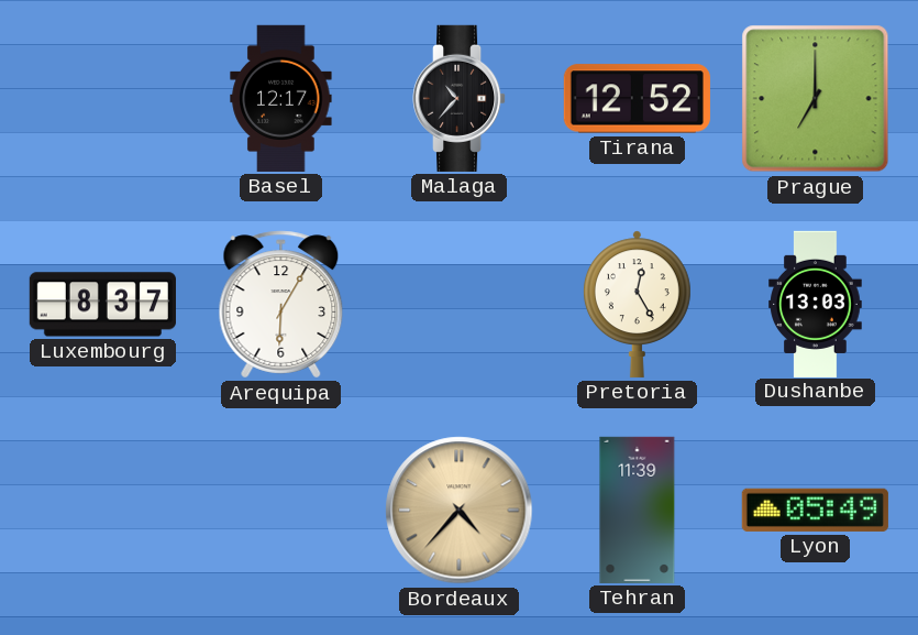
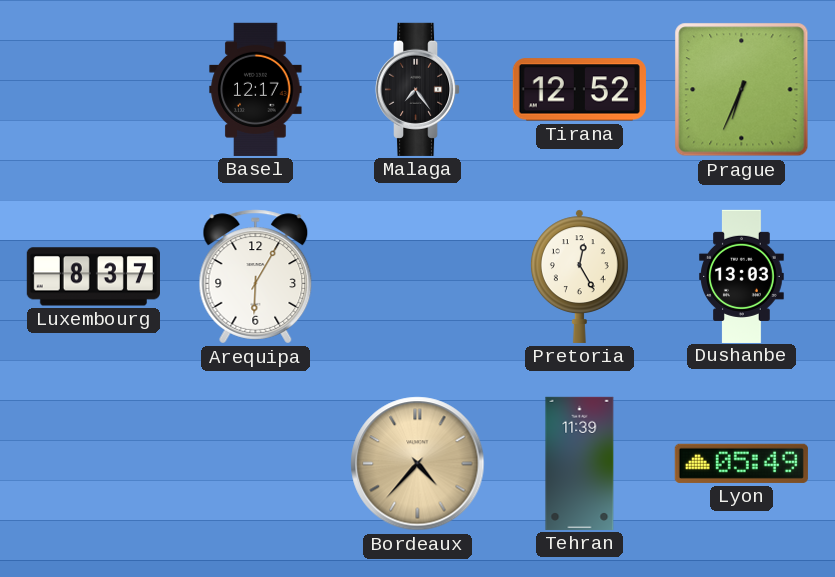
Malaga: 10:37 -> 7:24
Prague: 7:00 -> 6:34
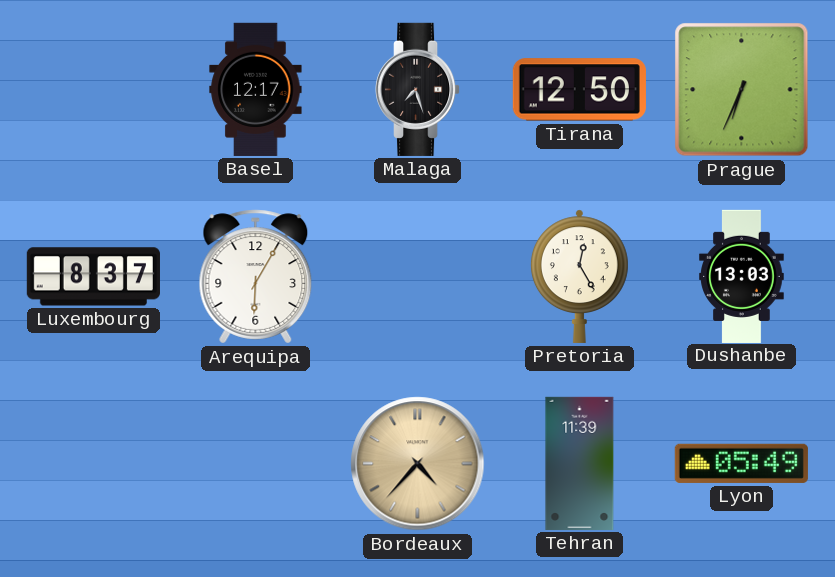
Malaga: 7:24 -> 7:27
Tirana: 12:52 -> 12:50
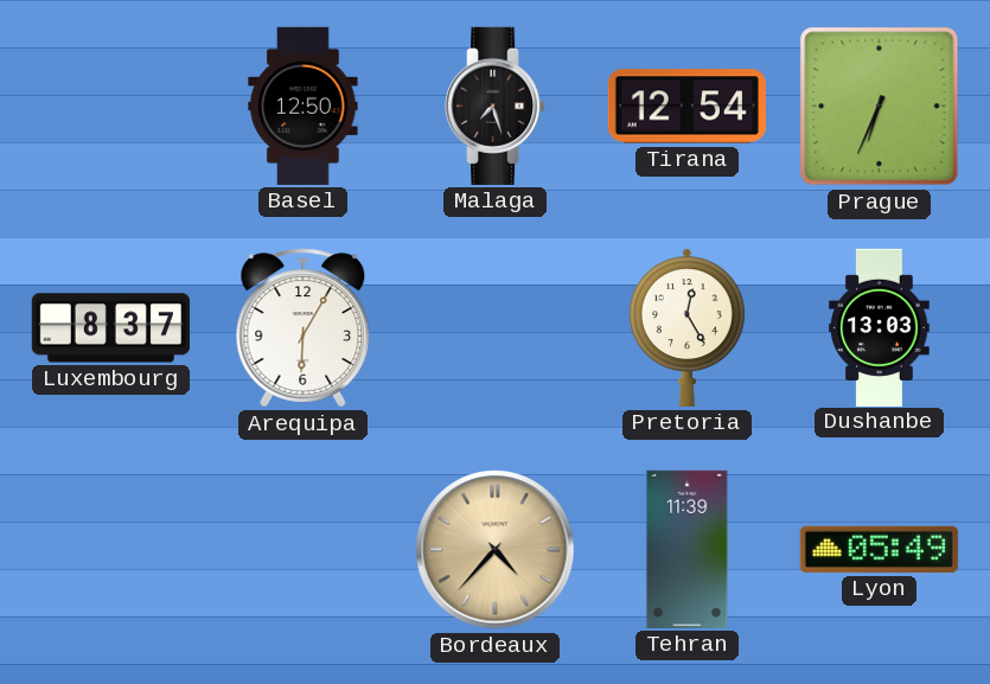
Basel: 12:17 -> 12:50
Tirana: 12:50 -> 12:54
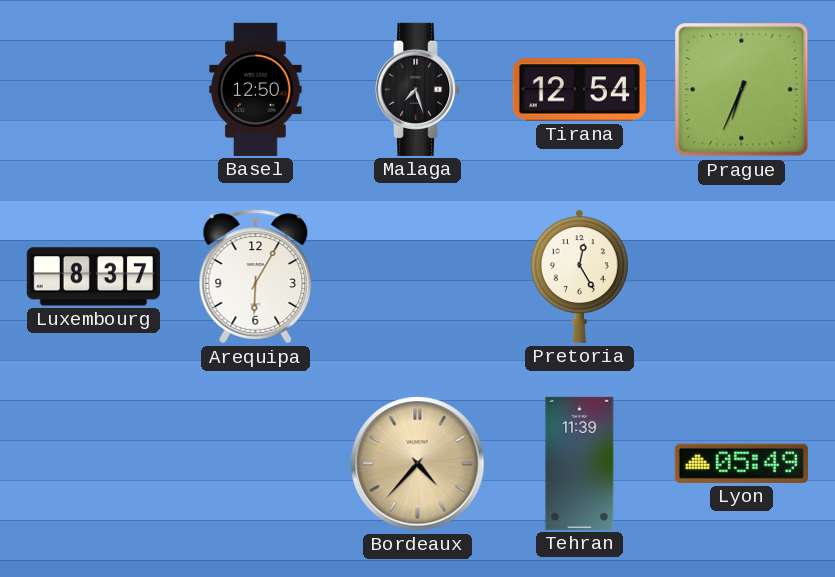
Dushanbe: 13:03 -> none
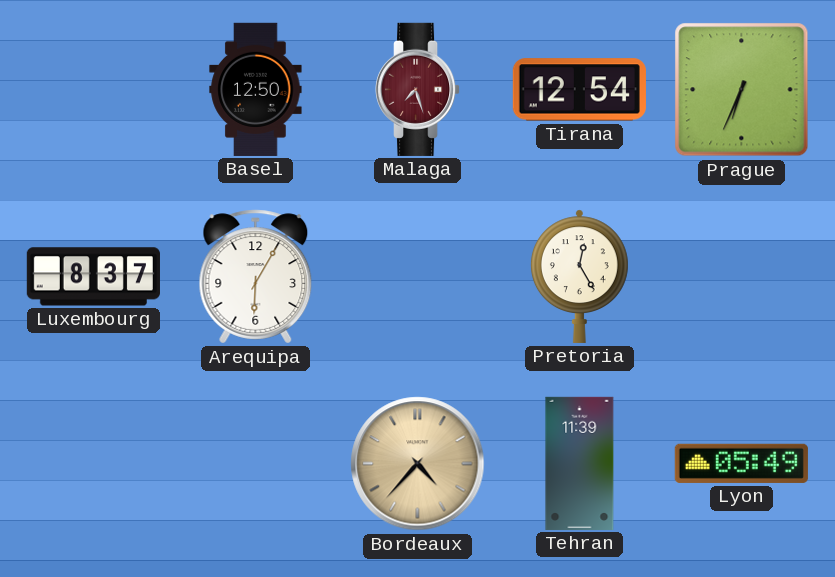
Malaga dial: black -> burgundy
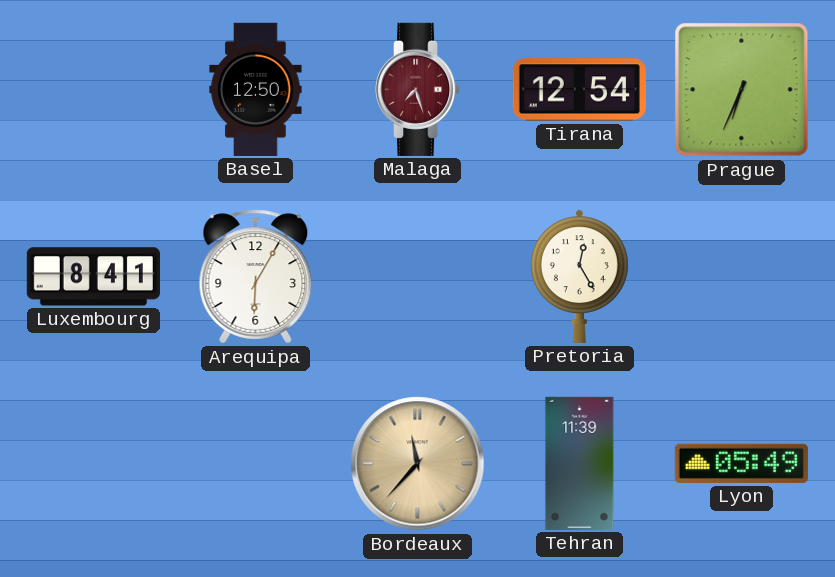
Luxembourg: 8:37 -> 8:41
Bordeaux: 4:37 -> 11:37
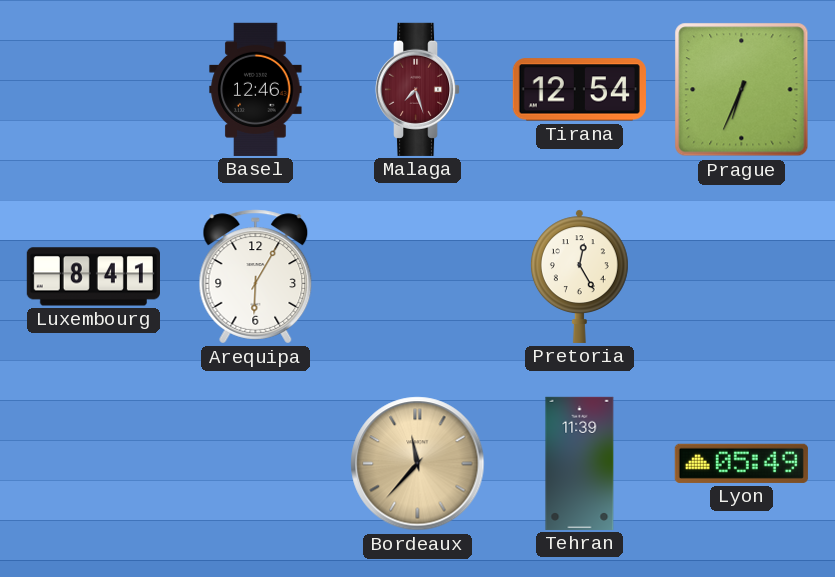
Basel: 12:50 -> 12:46
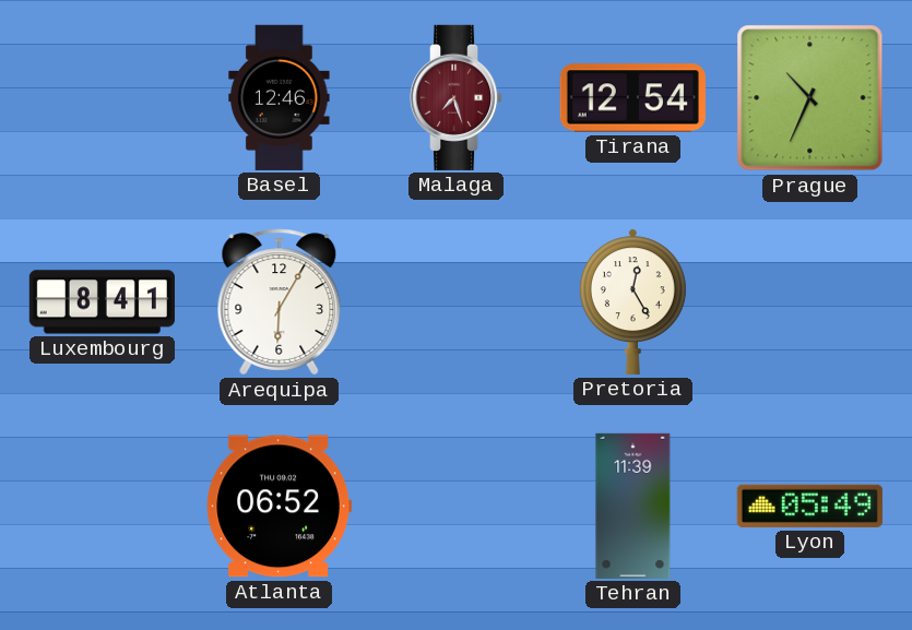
Prague: 6:34 -> 10:34
Atlanta: none -> 06:52
Bordeaux: 11:37 -> none
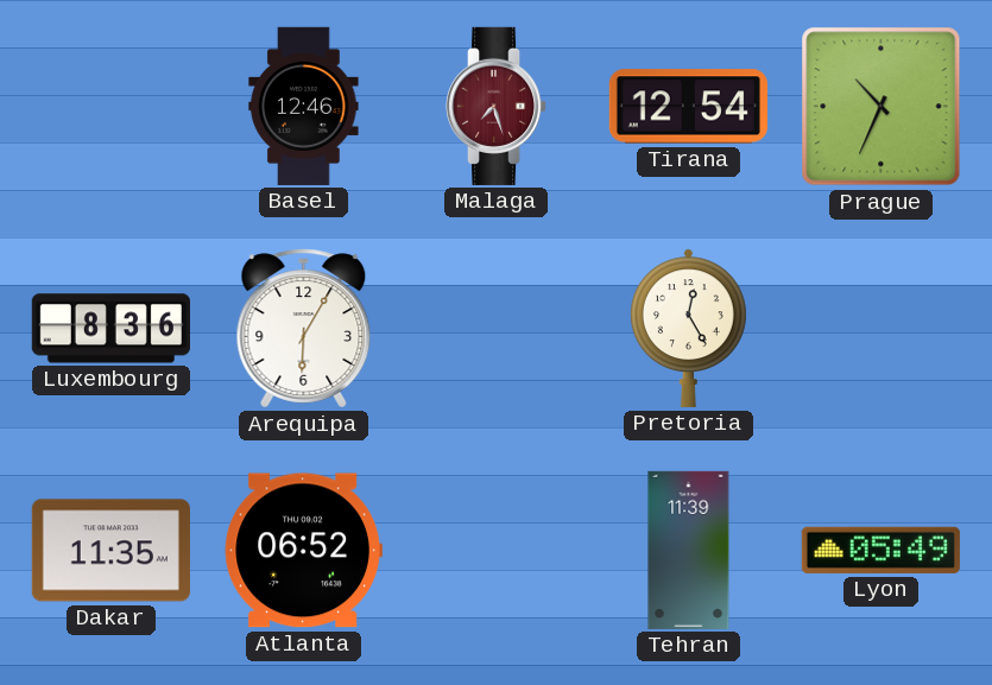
Luxembourg: 8:41 -> 8:36
Dakar: none -> 11:35
